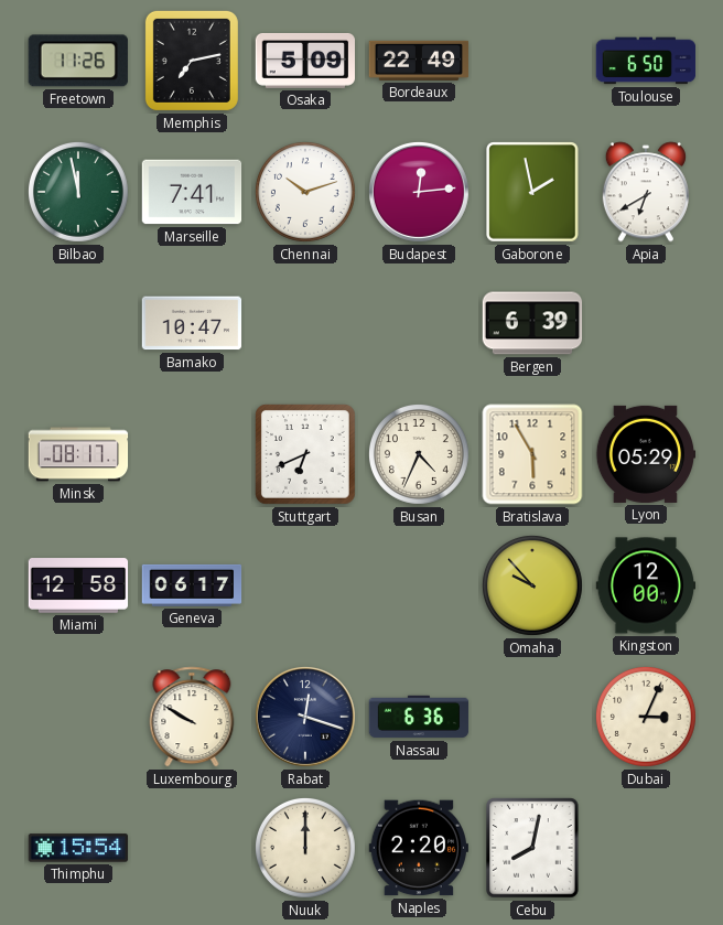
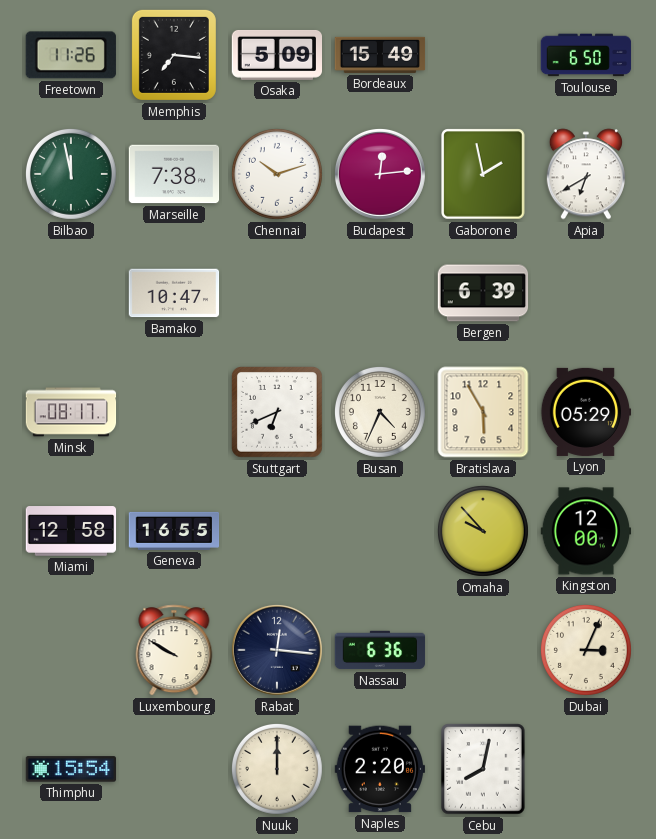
Memphis: 7:13 -> 7:16
Bordeaux: 22:49 -> 15:49
Marseille: 7:41 -> 7:38
Geneva: 06:17 -> 16:55
Rabat: 12:18 -> 12:16
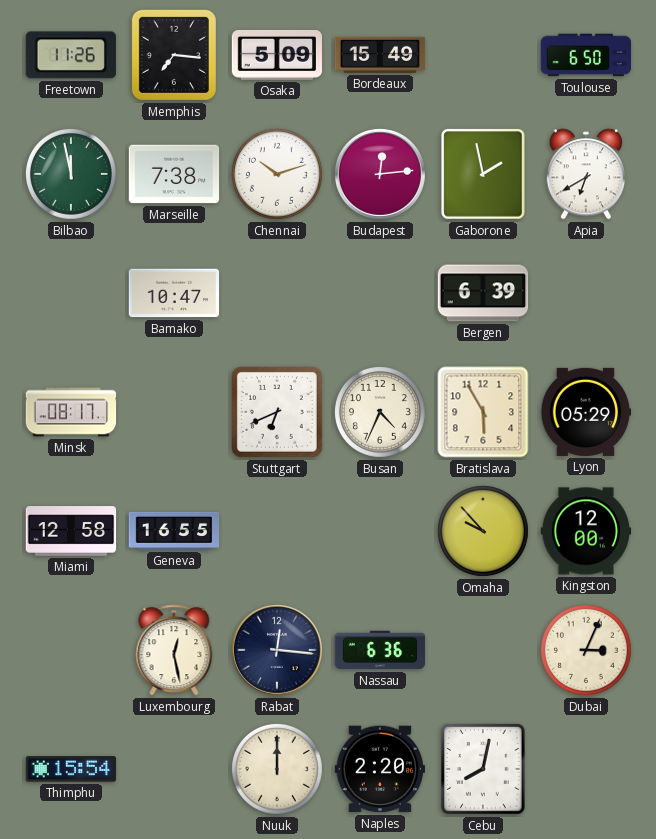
Luxembourg: 9:50 -> 12:28
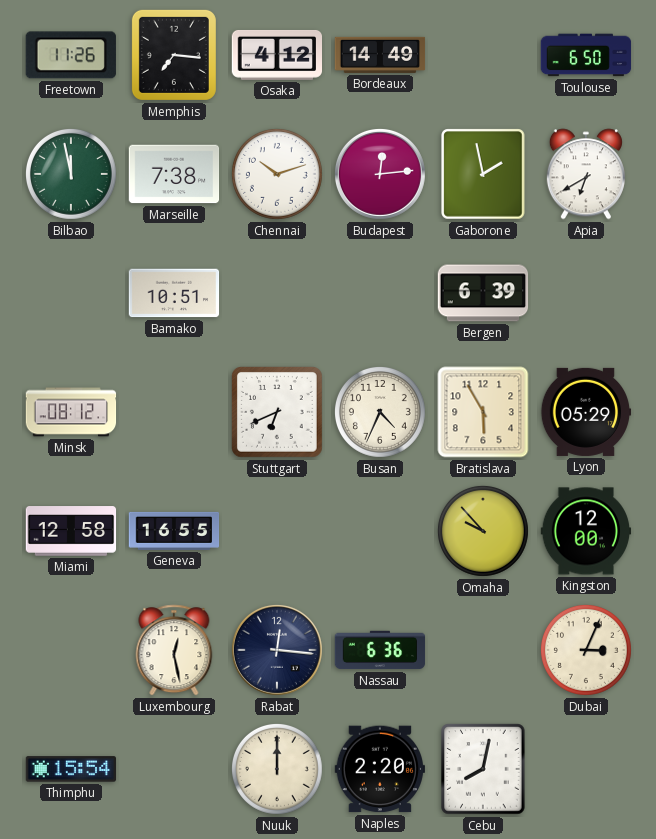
Osaka: 5:09 -> 4:12
Bordeaux: 15:49 -> 14:49
Bamako: 10:47 -> 10:51
Minsk: 08:17 -> 08:12
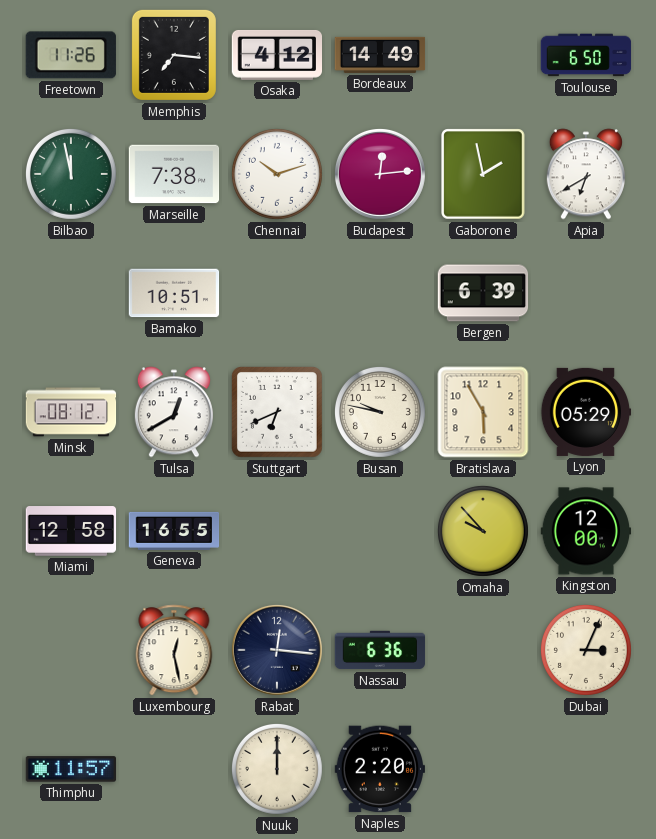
Tulsa: none -> 12:40
Busan: 4:34 -> 9:47
Thimphu: 15:54 -> 11:57
Cebu: 8:02 -> none
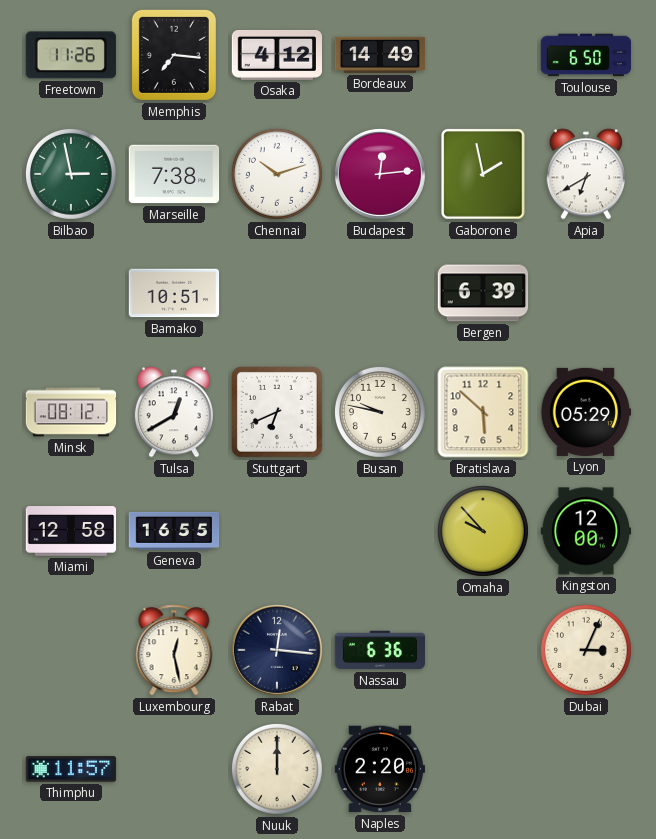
Bilbao: 11:58 -> 2:58
Bratislava: 5:55 -> 5:52
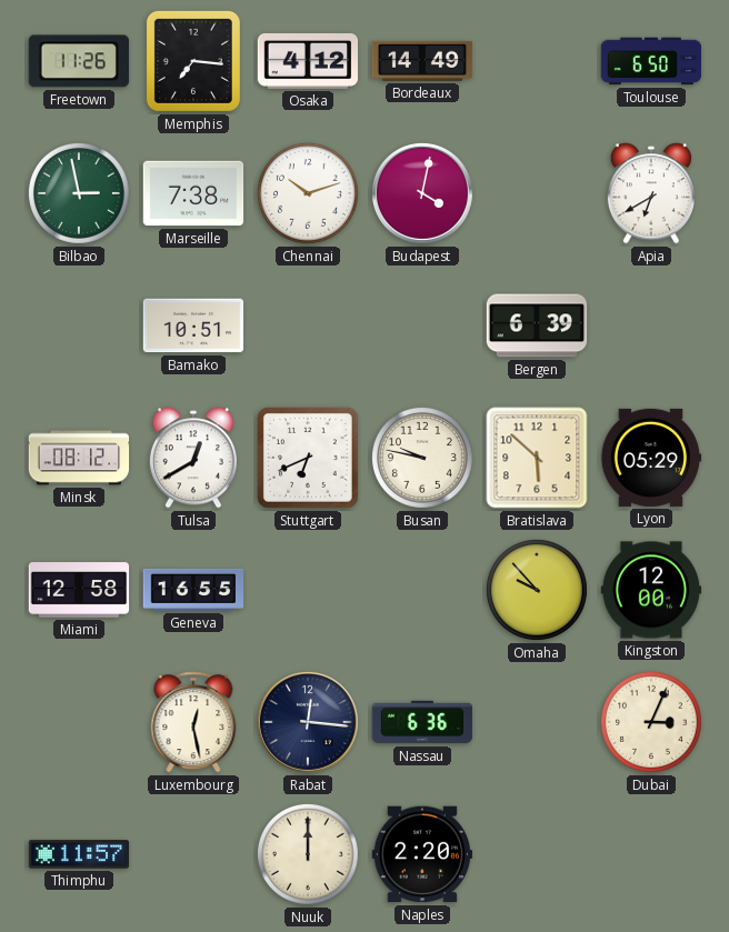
Budapest: 12:14 -> 4:02
Gaborone: 1:58 -> none
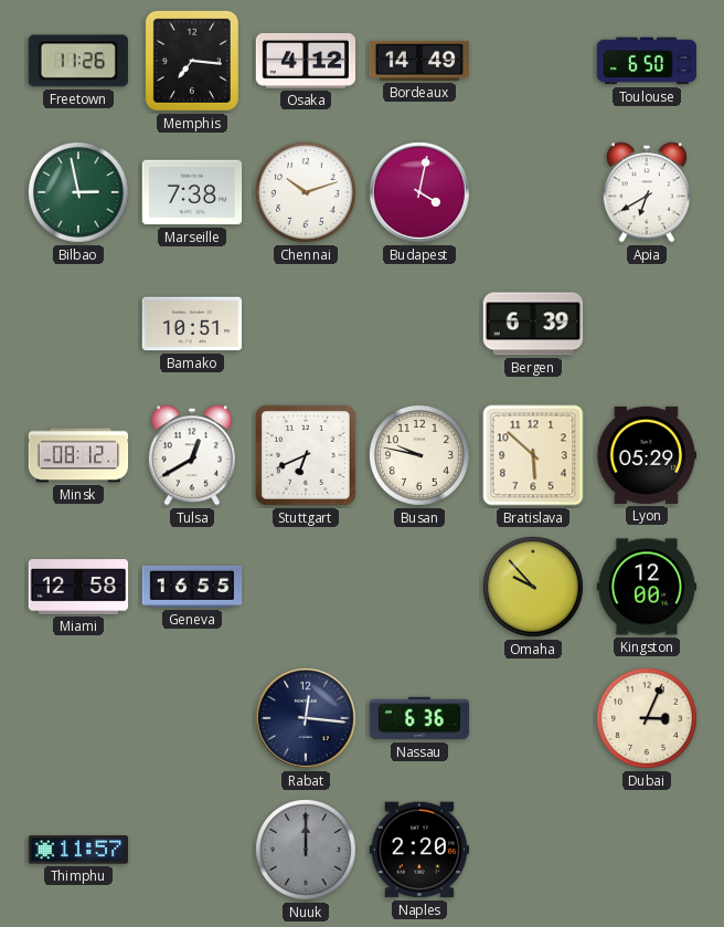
Luxembourg: 12:28 -> none
Nuuk dial: cream -> grey
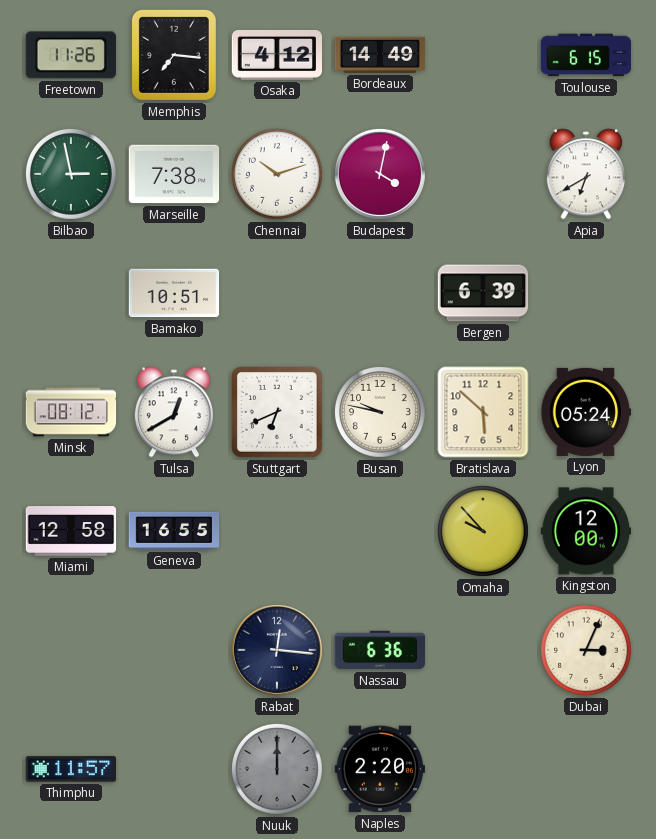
Toulouse: 6:50 -> 6:15
Lyon: 05:29 -> 05:24
